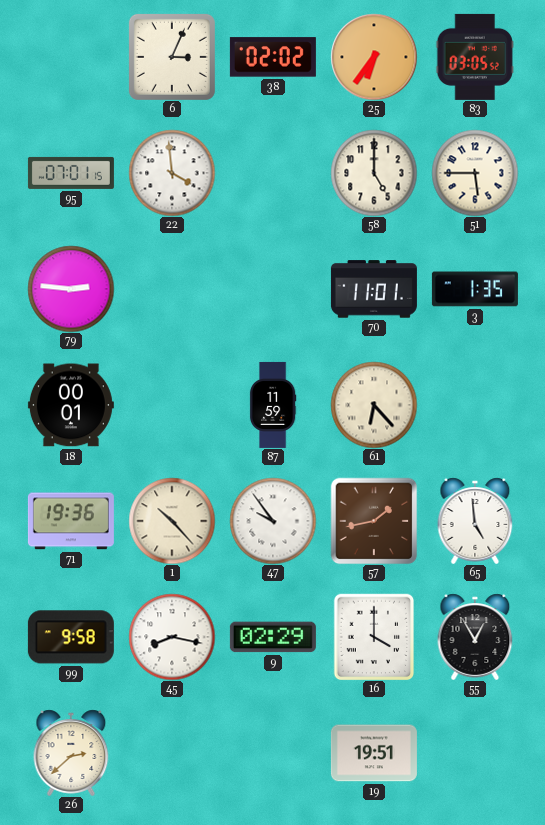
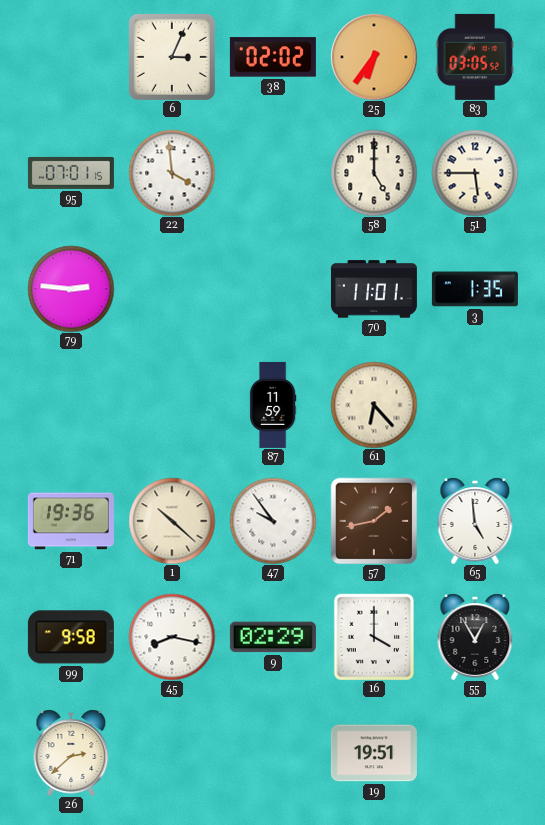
18: 00:01 -> none
1: 10:23 -> 10:22
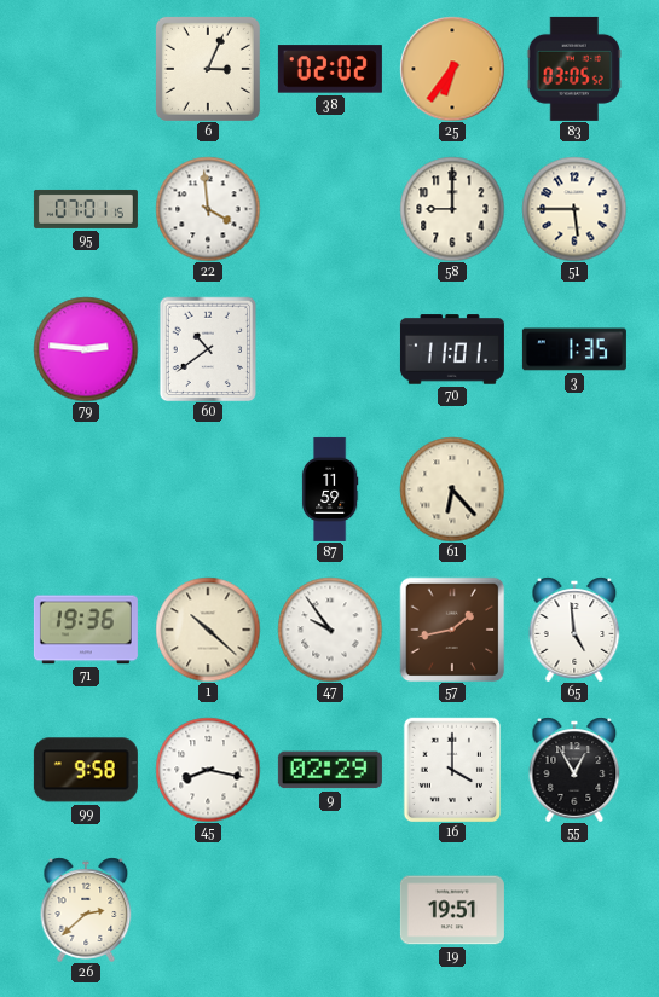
58: 5:00 -> 9:00
60: none -> 10:39
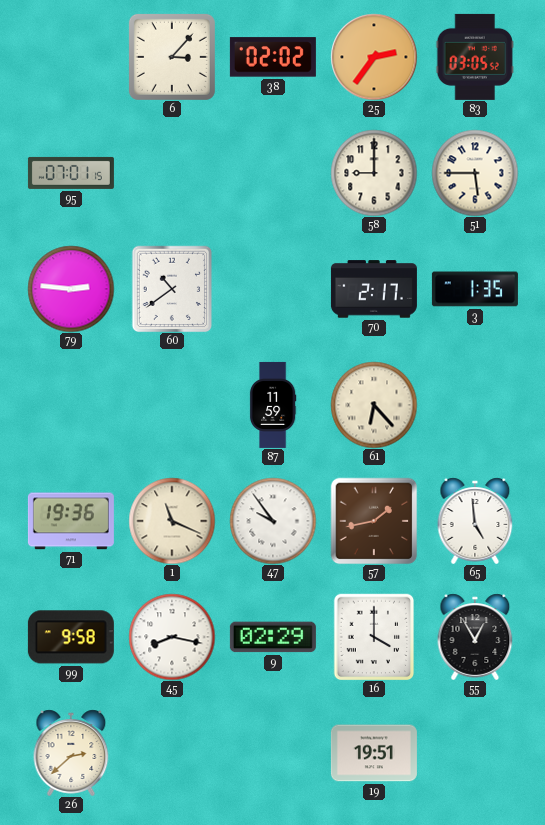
6: 3:04 -> 3:07
25: 6:36 -> 2:36
22: 3:59 -> none
70: 11:01 -> 2:17
1: 10:22 -> 11:19
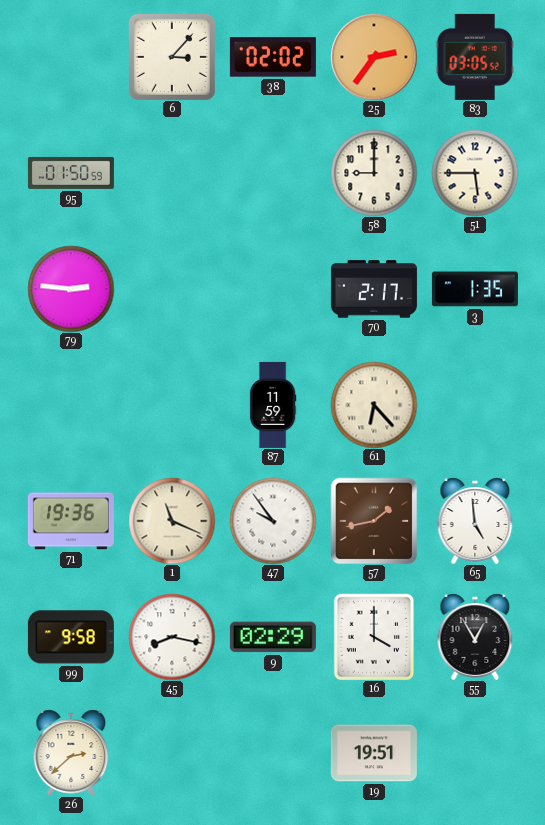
95: 07:01 -> 01:50
60: 10:39 -> none
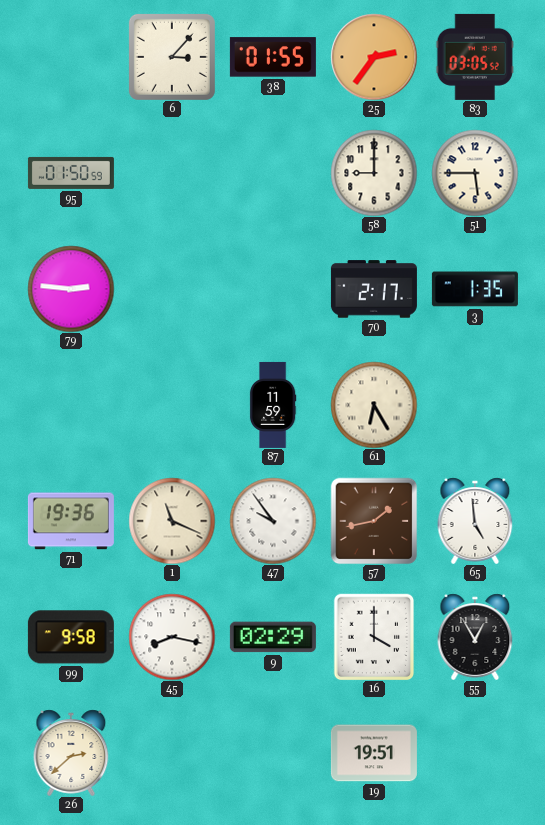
38: 02:02 -> 01:55
61: 6:23 -> 6:25
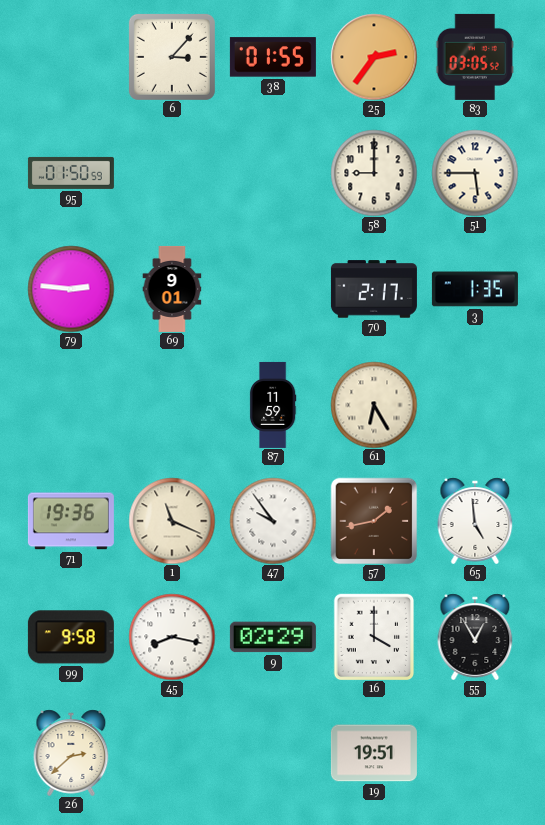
69: none -> 9:01
